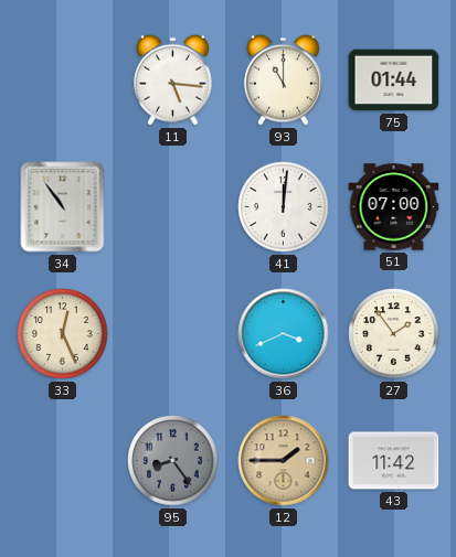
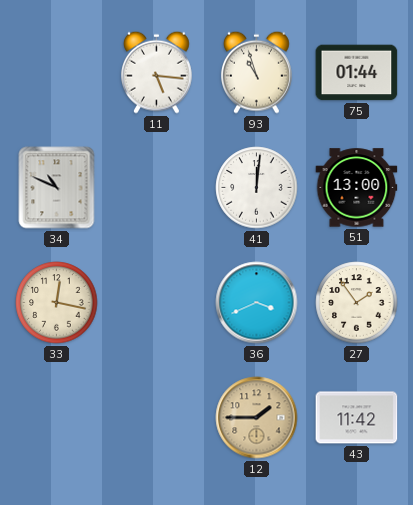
93: 11:00 -> 10:57
34: 10:54 -> 10:49
51: 07:00 -> 13:00
33: 12:26 -> 12:17
95: 8:24 -> none
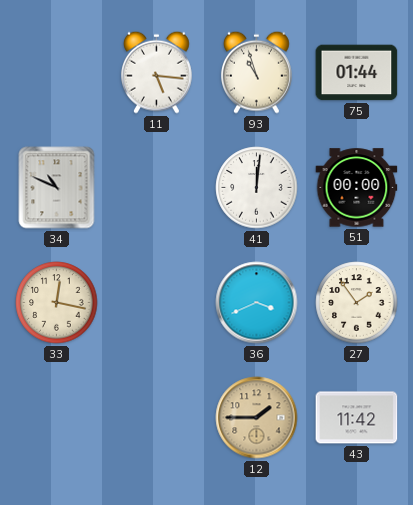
51: 13:00 -> 00:00
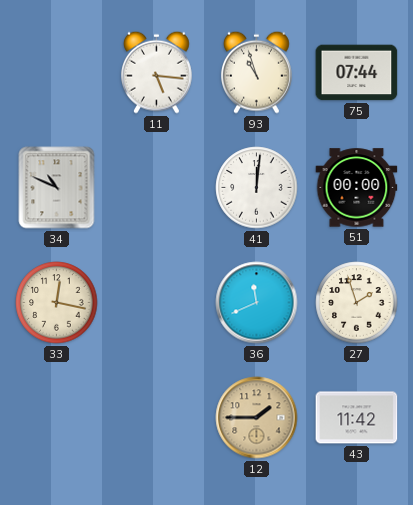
75: 01:44 -> 07:44
36: 3:41 -> 11:41
27: 1:54 -> 1:57
